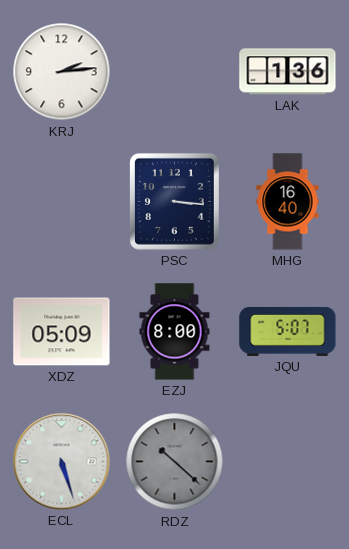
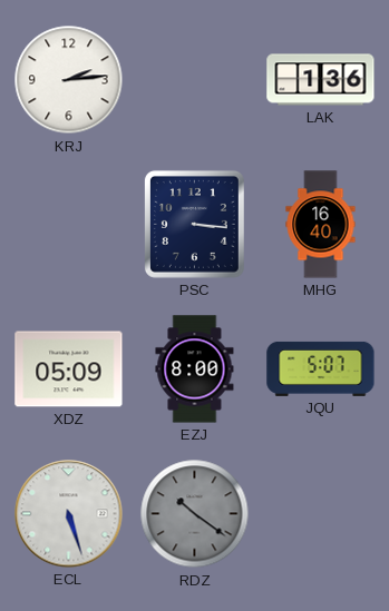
RDZ: 10:22 -> 10:21
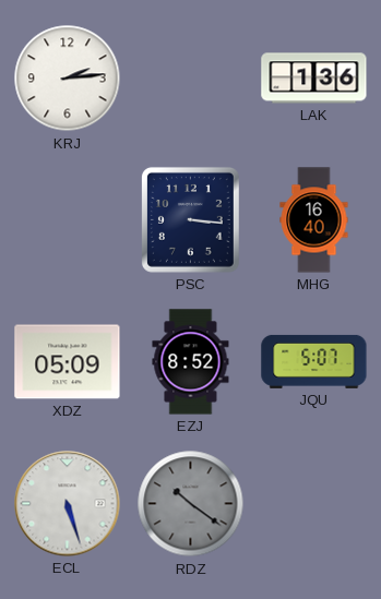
EZJ: 8:00 -> 8:52
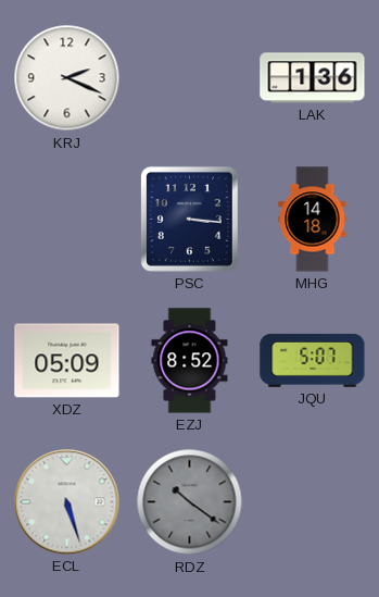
KRJ: 2:14 -> 2:19
MHG: 16:40 -> 14:18
